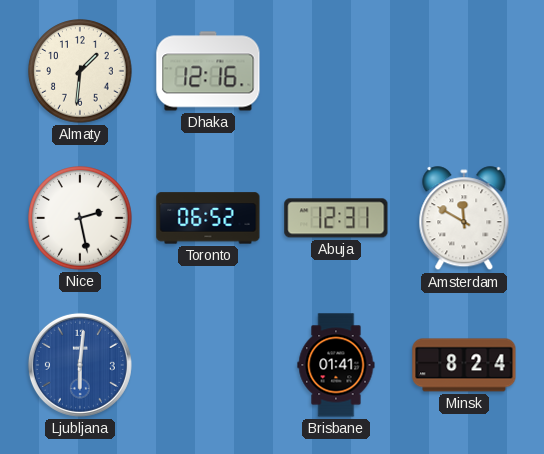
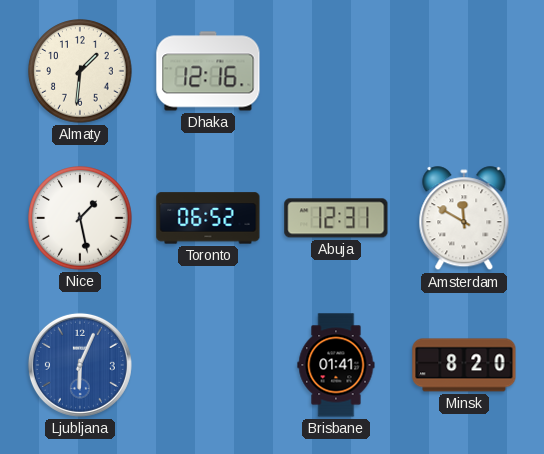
Nice: 2:28 -> 1:28
Ljubljana: 6:01 -> 6:04
Minsk: 8:24 -> 8:20
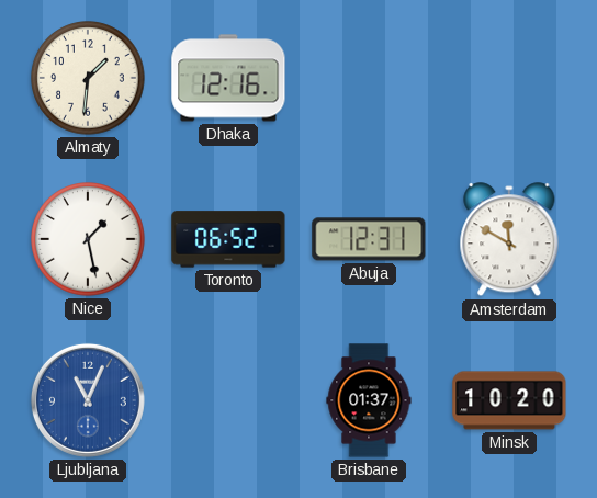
Ljubljana: 6:04 -> 11:04
Brisbane: 01:41 -> 01:37
Minsk: 8:20 -> 10:20
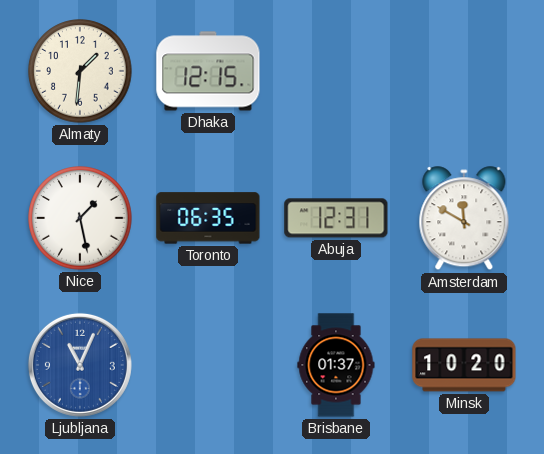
Dhaka: 12:16 -> 12:15
Toronto: 06:52 -> 06:35
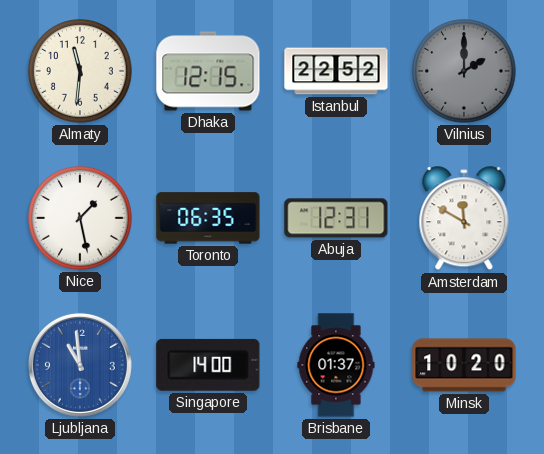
Almaty: 1:31 -> 11:31
Istanbul: none -> 22:52
Vilnius: none -> 2:00
Ljubljana: 11:04 -> 10:59
Singapore: none -> 14:00
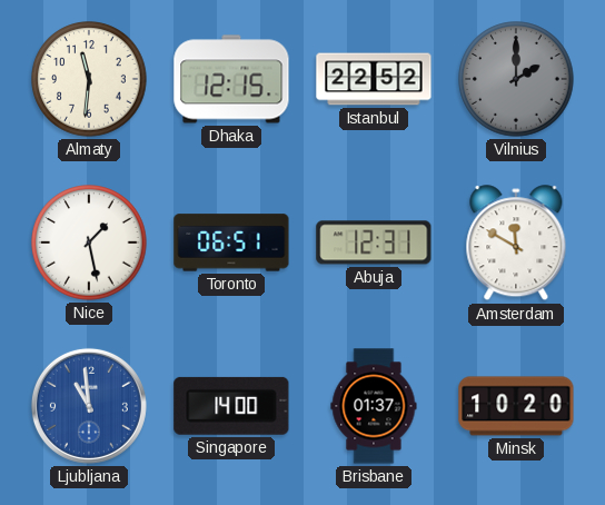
Toronto: 06:35 -> 06:51
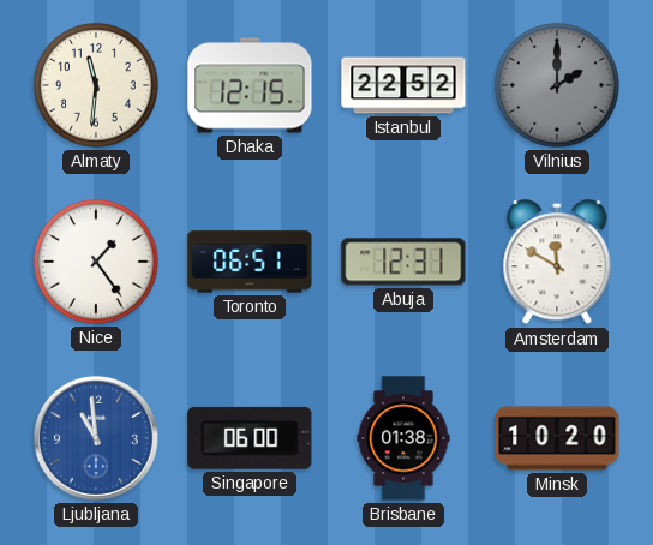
Nice: 1:28 -> 1:24
Singapore: 14:00 -> 06:00
Brisbane: 01:37 -> 01:38
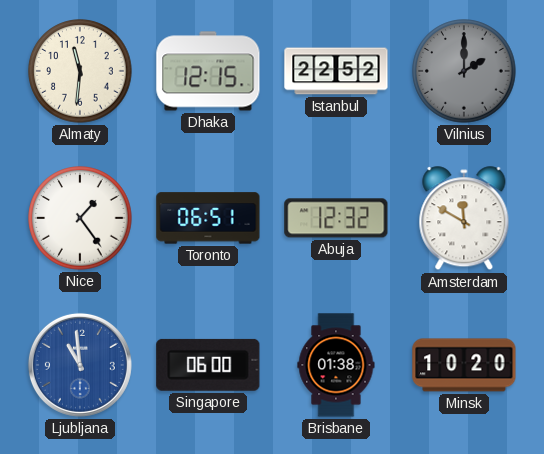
Abuja: 12:31 -> 12:32
